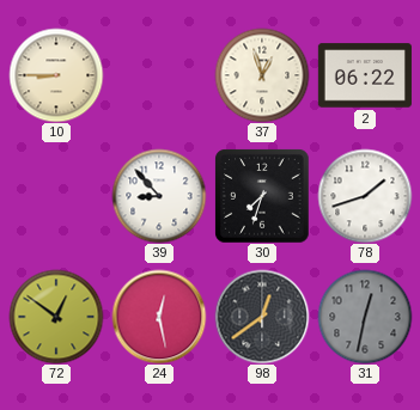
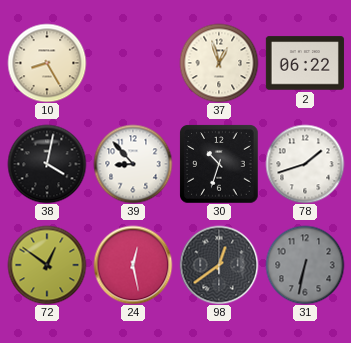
10: 8:45 -> 8:25
38: none -> 4:02
30: 7:33 -> 10:33
31: 12:32 -> 6:32
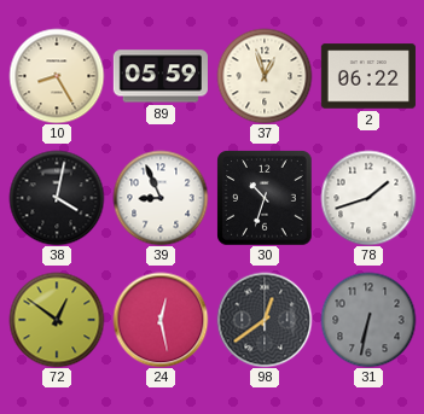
89: none -> 05:59
39: 8:53 -> 8:56
